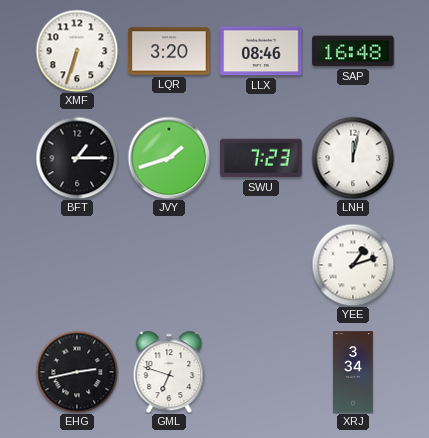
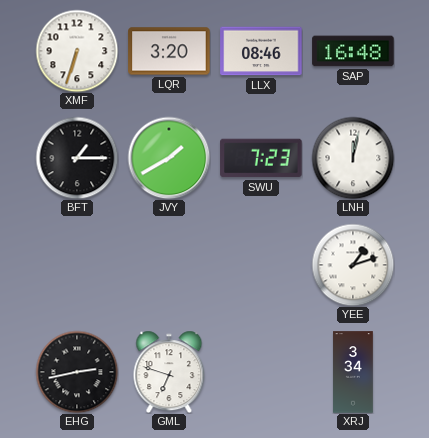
JVY: 1:42 -> 1:40
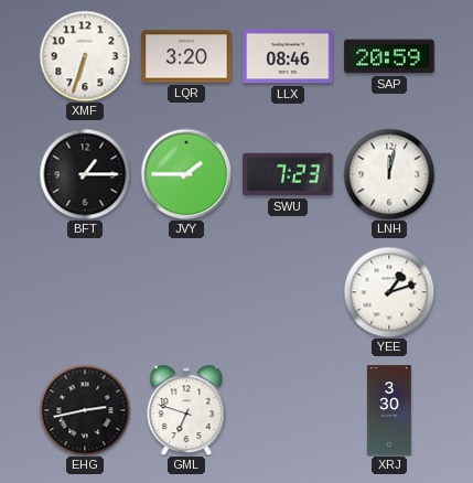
SAP: 16:48 -> 20:59
JVY: 1:40 -> 1:45
XRJ: 3:34 -> 3:30
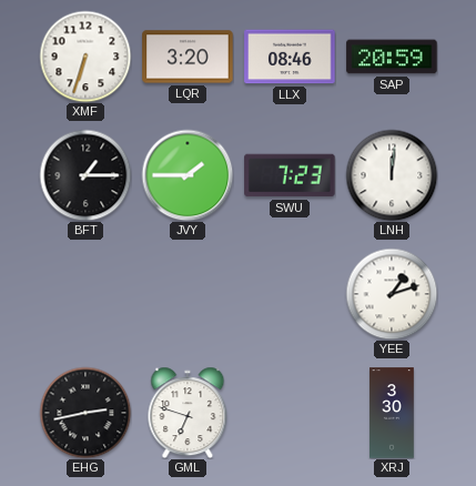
LNH: 12:02 -> 12:01
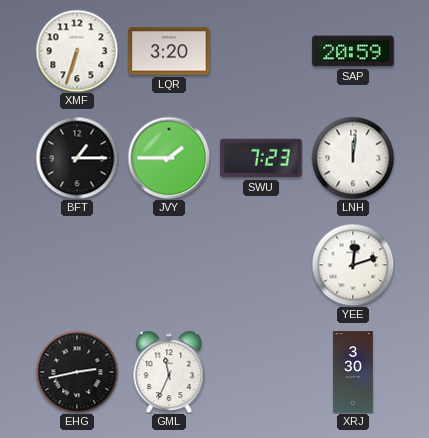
LLX: 08:46 -> none
YEE: 1:12 -> 12:12
GML: 6:48 -> 11:34
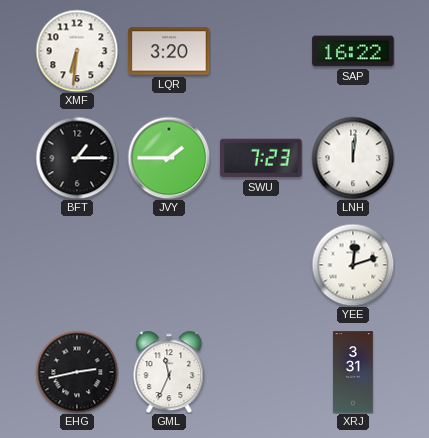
XMF: 6:33 -> 6:31
SAP: 20:59 -> 16:22
XRJ: 3:30 -> 3:31
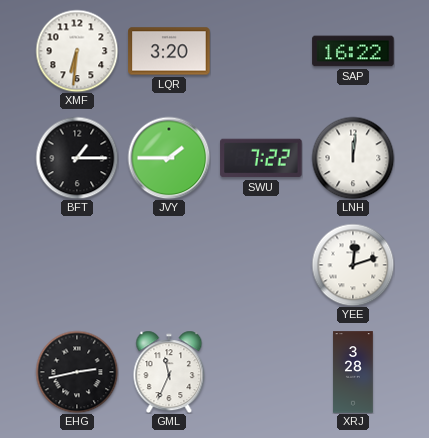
SWU: 7:23 -> 7:22
XRJ: 3:31 -> 3:28
